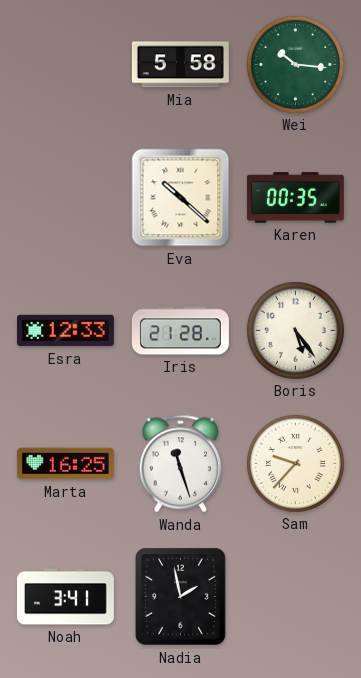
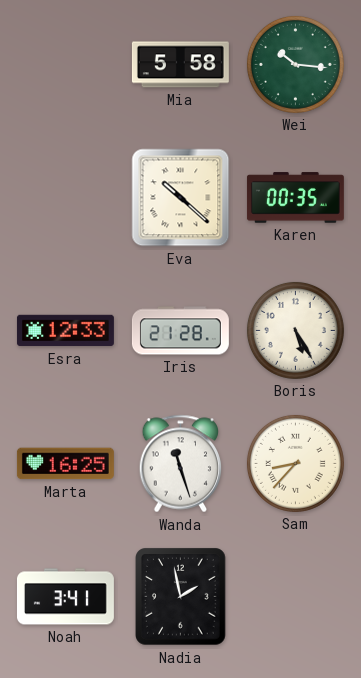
Boris: 5:24 -> 5:25
Sam: 9:37 -> 8:37
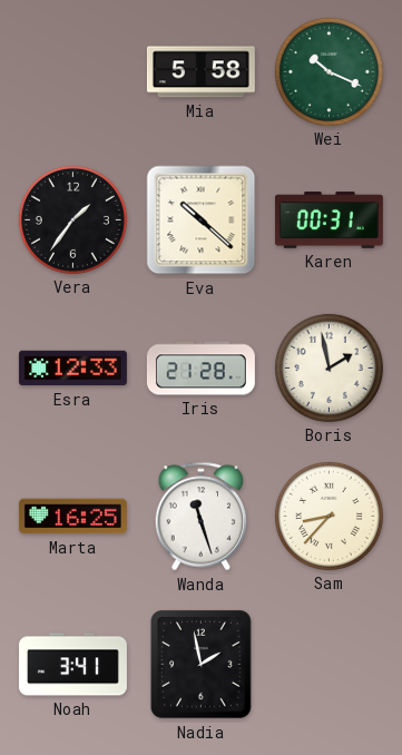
Wei: 10:16 -> 10:19
Vera: none -> 1:36
Karen: 00:35 -> 00:31
Boris: 5:25 -> 1:58
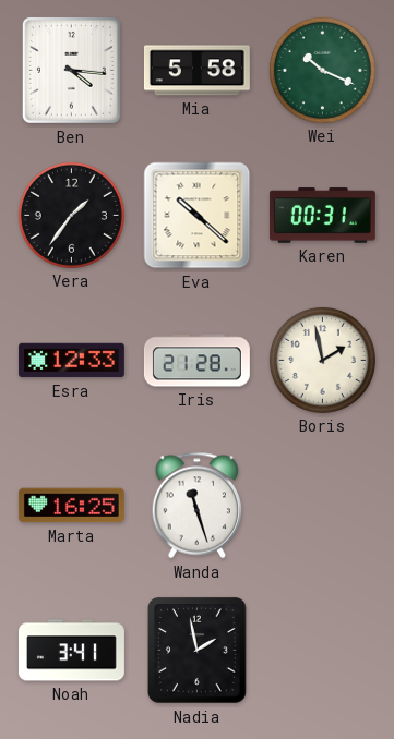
Ben: none -> 4:16
Sam: 8:37 -> none
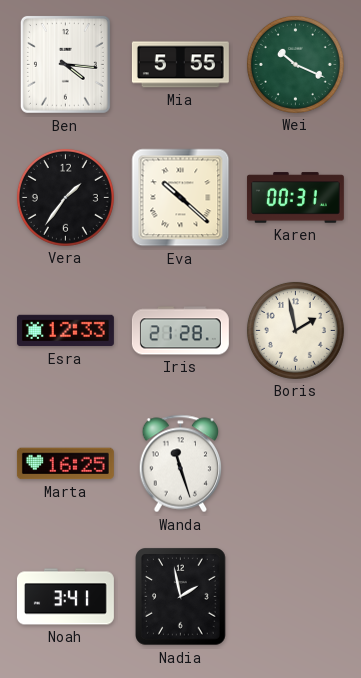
Mia: 5:58 -> 5:55
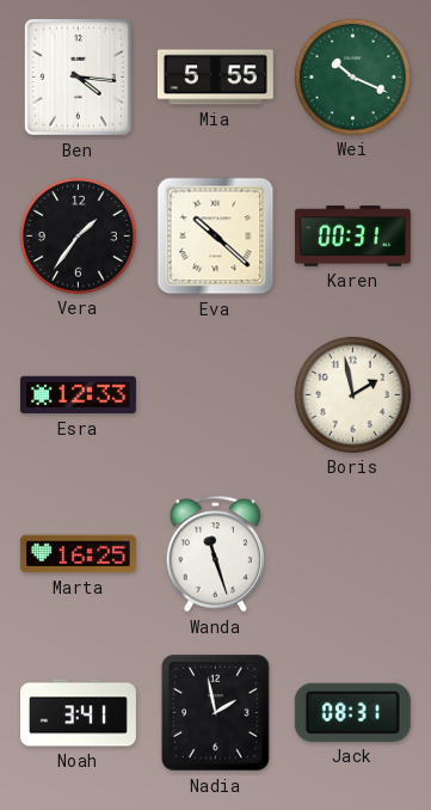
Iris: 21:28 -> none
Jack: none -> 08:31
